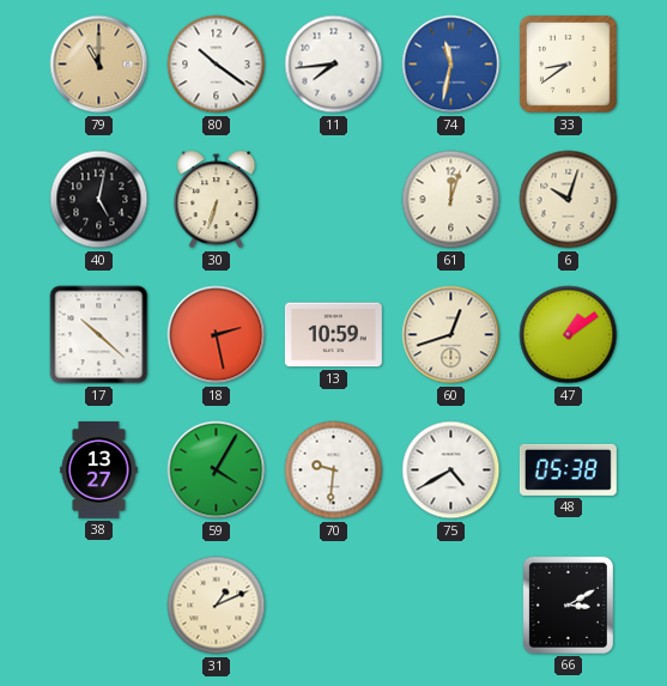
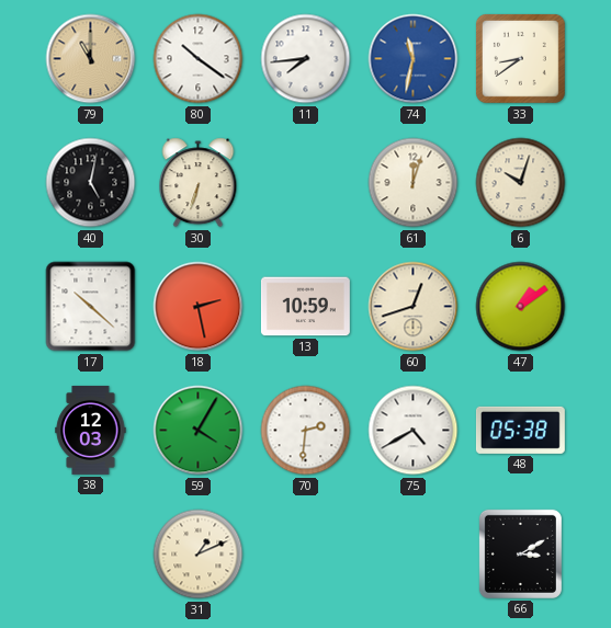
38: 13:27 -> 12:03
70: 9:31 -> 2:31
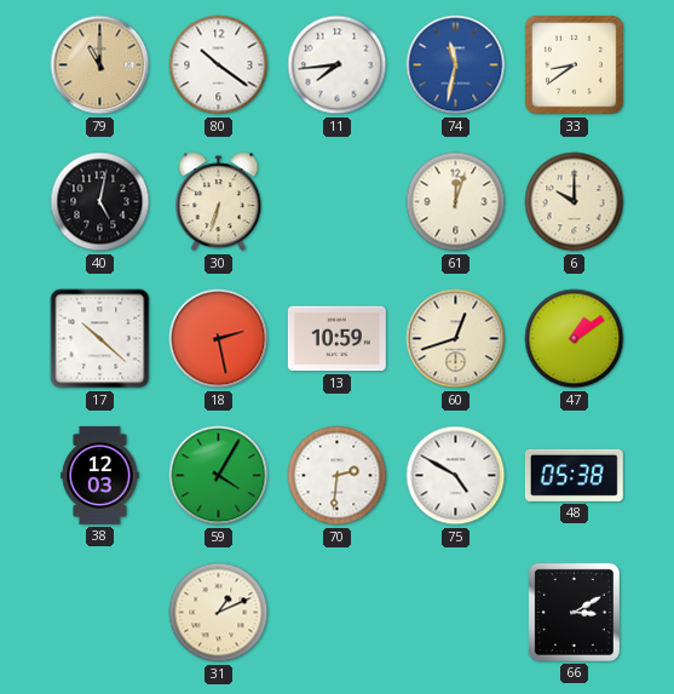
6: 10:03 -> 10:00
75: 4:40 -> 4:50
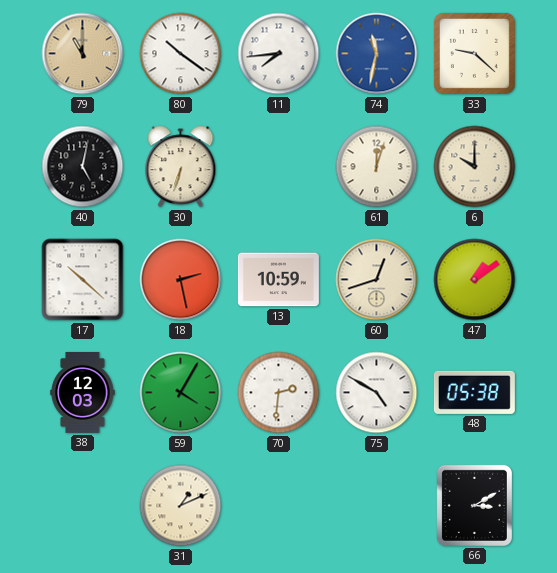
33: 8:39 -> 9:22
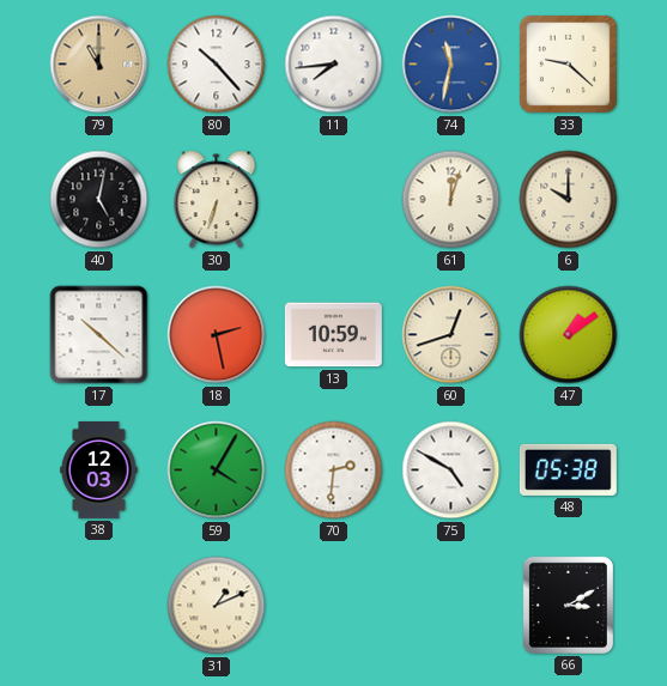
80: 10:21 -> 10:23
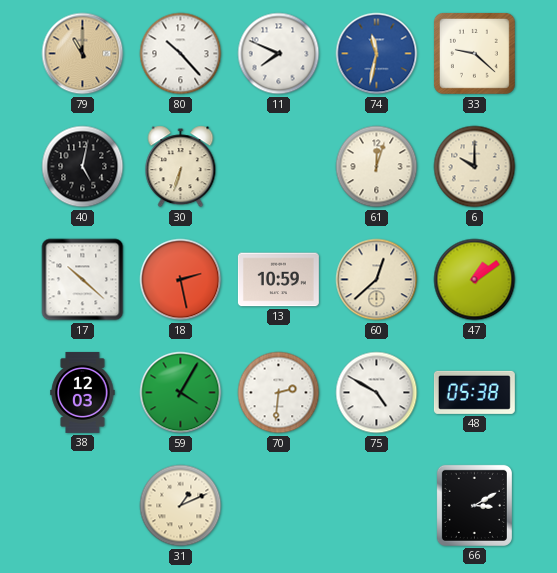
11: 7:44 -> 7:49
60: 12:42 -> 12:38
